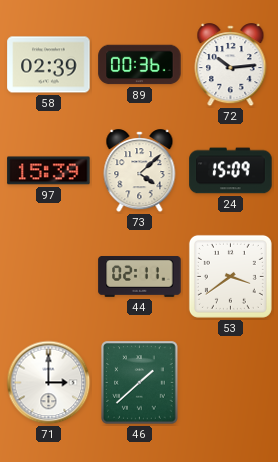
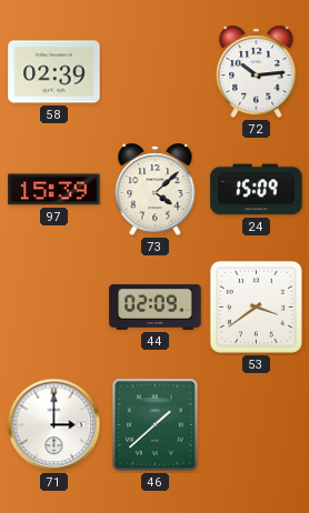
89: 00:36 -> none
44: 02:11 -> 02:09
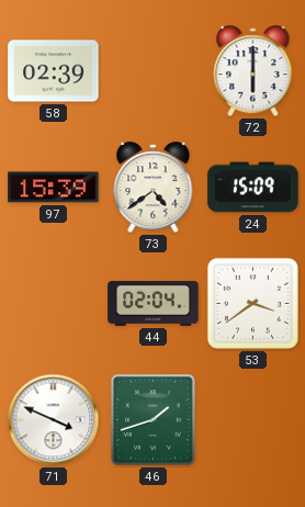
72: 10:14 -> 6:00
73: 4:08 -> 4:39
44: 02:09 -> 02:04
71: 3:00 -> 3:49
46: 1:38 -> 1:42
